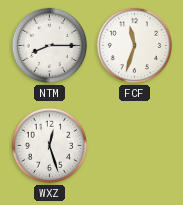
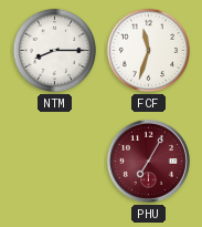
WXZ: 12:27 -> none
PHU: none -> 7:05
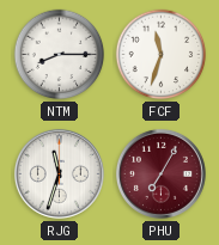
RJG: none -> 11:33
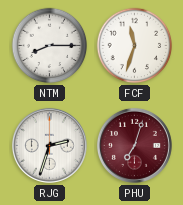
RJG: 11:33 -> 2:33
PHU: 7:05 -> 7:03
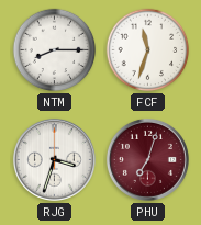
RJG: 2:33 -> 3:33
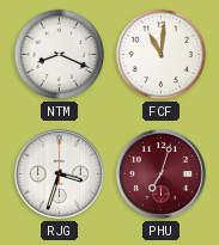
NTM: 8:15 -> 8:19
FCF: 11:33 -> 11:01
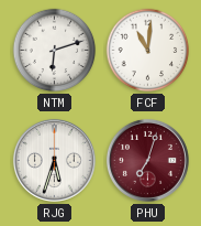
NTM: 8:19 -> 6:12
RJG: 3:33 -> 5:33
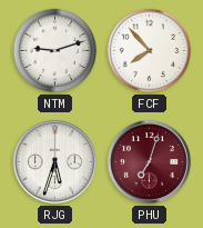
NTM: 6:12 -> 9:12
FCF: 11:01 -> 7:53
